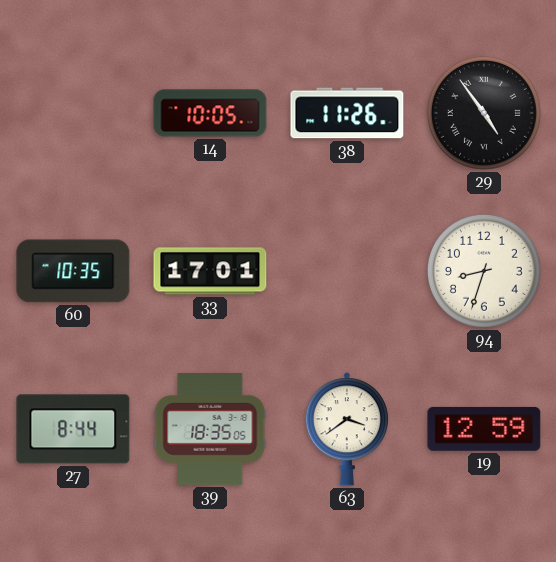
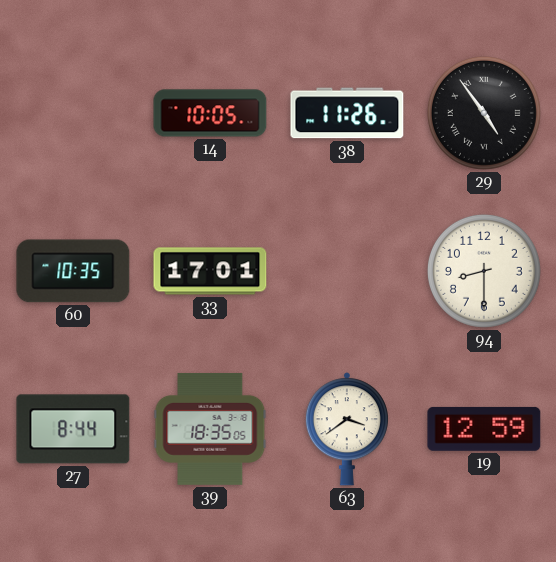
94: 8:33 -> 8:30
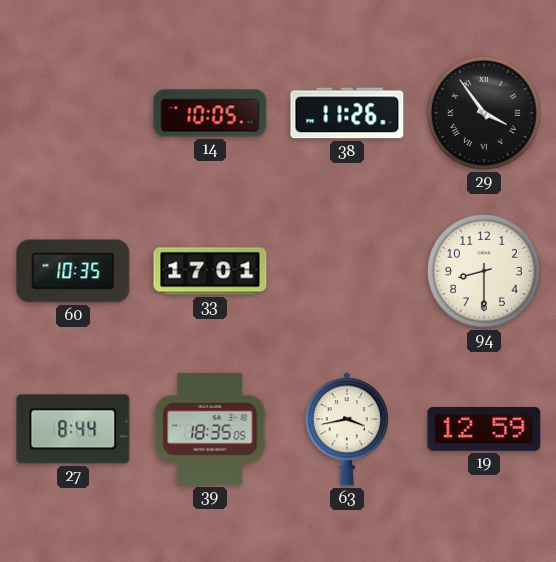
29: 4:54 -> 3:54
63: 3:39 -> 3:43
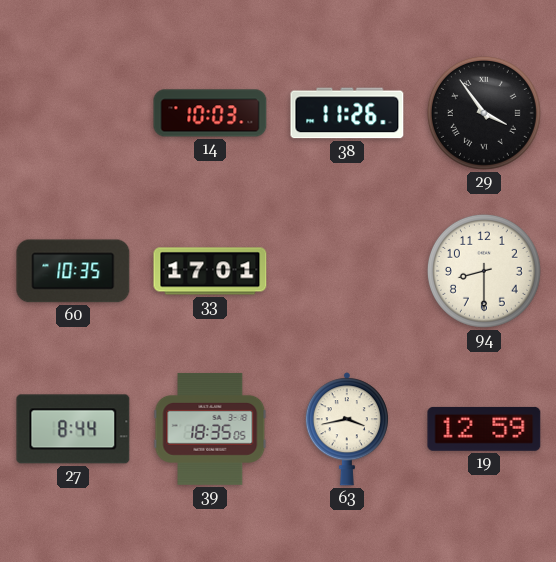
14: 10:05 -> 10:03
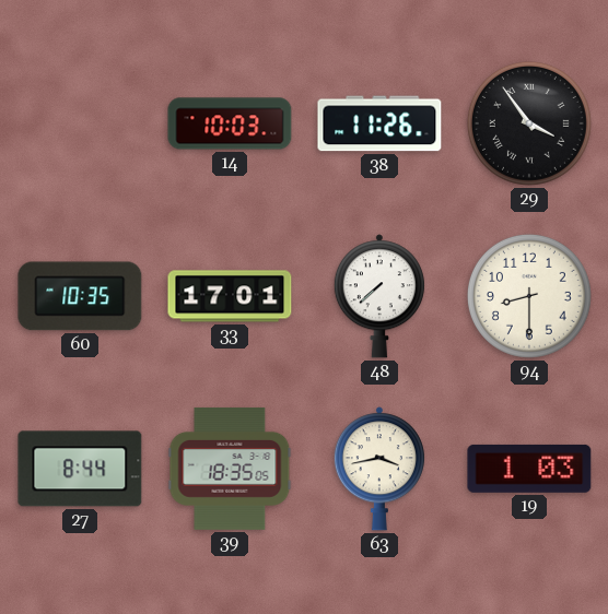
48: none -> 7:38
19: 12:59 -> 1:03
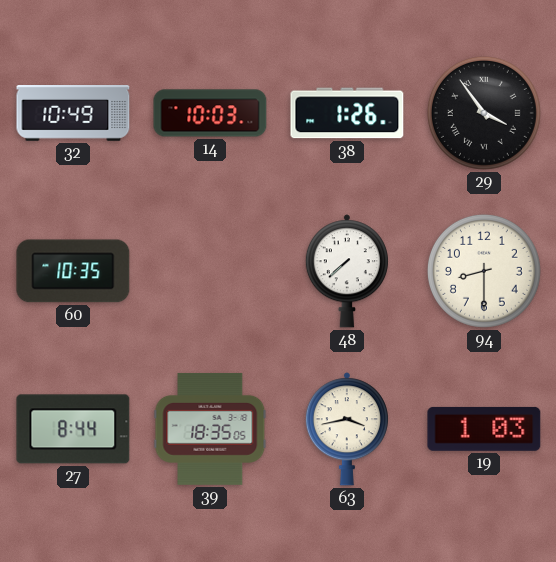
32: none -> 10:49
38: 11:26 -> 1:26
33: 17:01 -> none
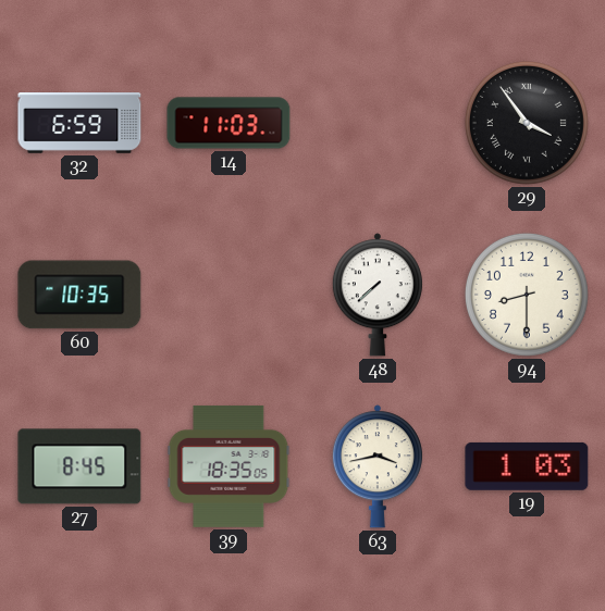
32: 10:49 -> 6:59
14: 10:03 -> 11:03
38: 1:26 -> none
27: 8:44 -> 8:45
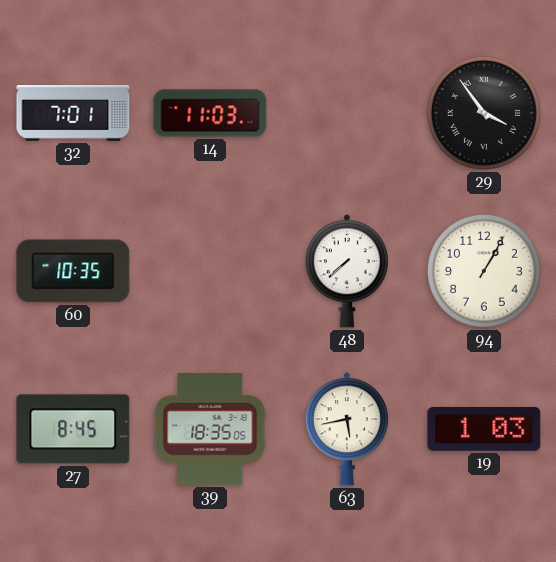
32: 6:59 -> 7:01
94: 8:30 -> 1:05
63: 3:43 -> 5:43
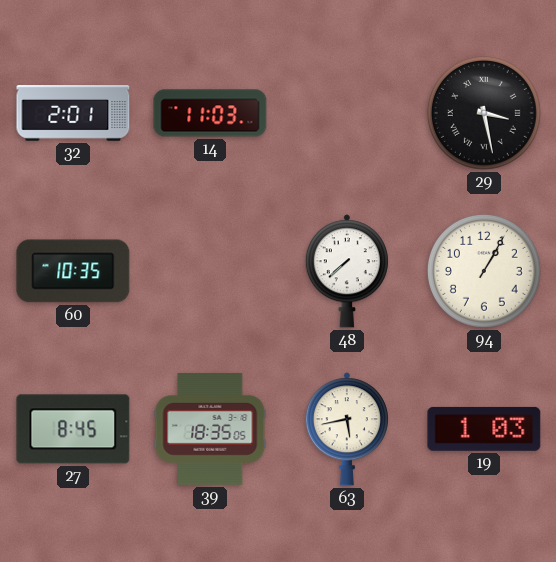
32: 7:01 -> 2:01
29: 3:54 -> 3:28
